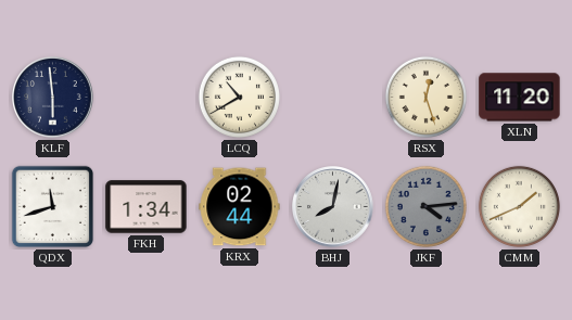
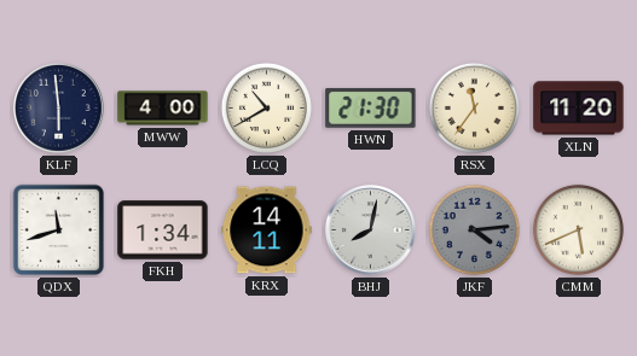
MWW: none -> 4:00
HWN: none -> 21:30
RSX: 12:27 -> 11:36
KRX: 02:44 -> 14:11
CMM: 1:41 -> 5:41
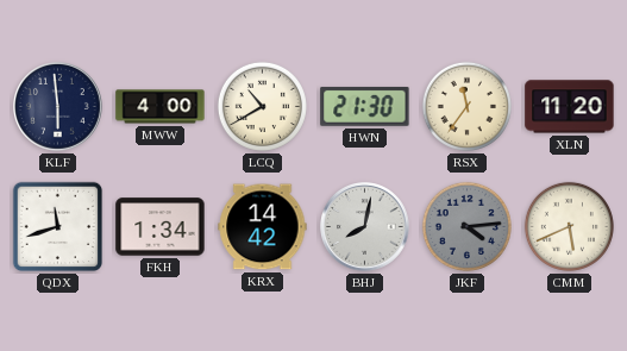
KRX: 14:11 -> 14:42
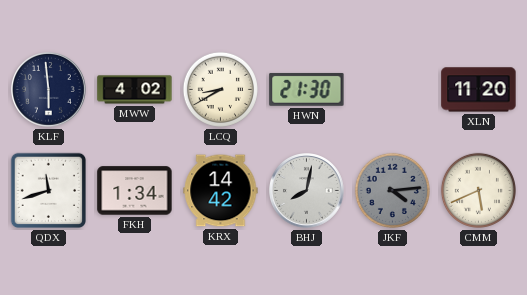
MWW: 4:00 -> 4:02
LCQ: 10:40 -> 8:40
RSX: 11:36 -> none
